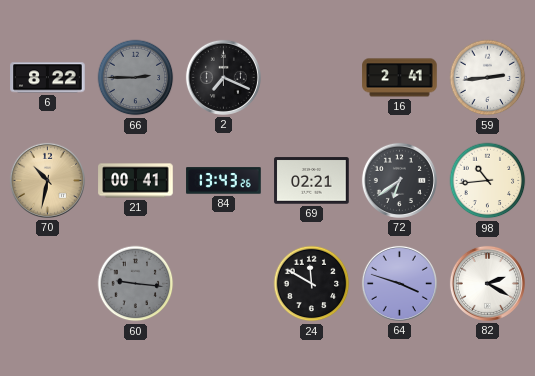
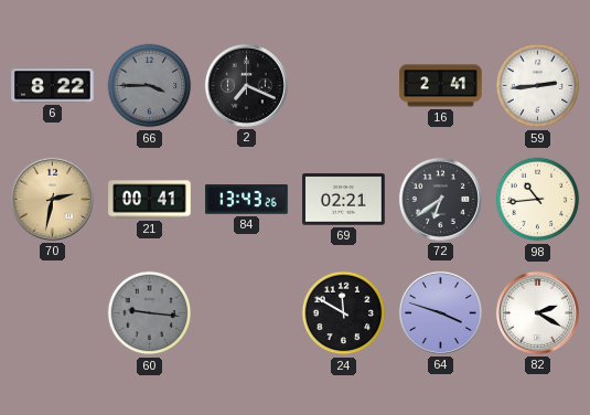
66: 2:45 -> 3:45
70: 10:32 -> 2:32
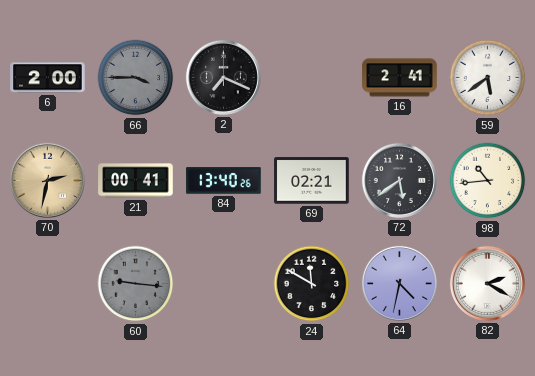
6: 8:22 -> 2:00
59: 2:44 -> 5:39
84: 13:43 -> 13:40
72: 6:39 -> 5:39
64: 3:48 -> 4:32
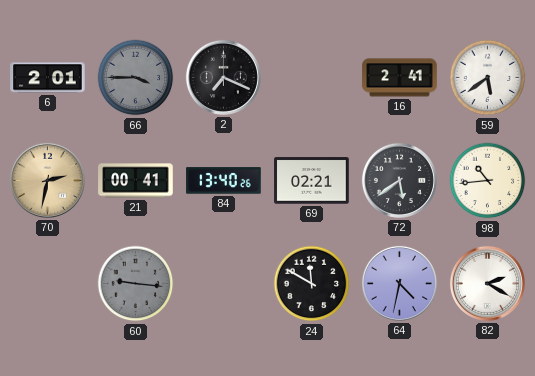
6: 2:00 -> 2:01
